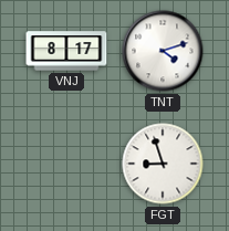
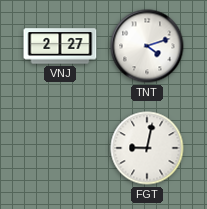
VNJ: 8:17 -> 2:27
FGT: 8:57 -> 9:02
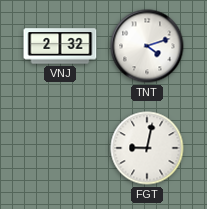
VNJ: 2:27 -> 2:32
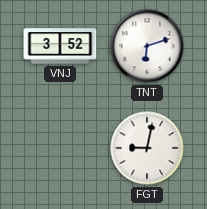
VNJ: 2:32 -> 3:52
TNT: 4:12 -> 6:12
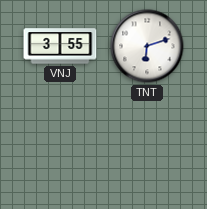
VNJ: 3:52 -> 3:55
FGT: 9:02 -> none
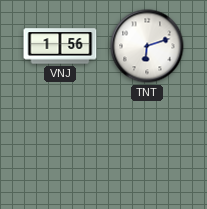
VNJ: 3:55 -> 1:56
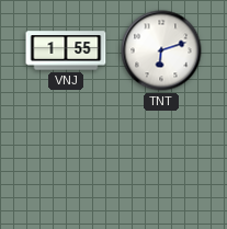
VNJ: 1:56 -> 1:55
